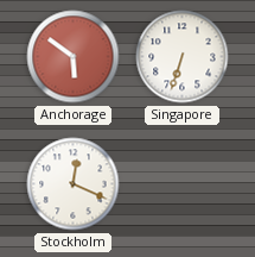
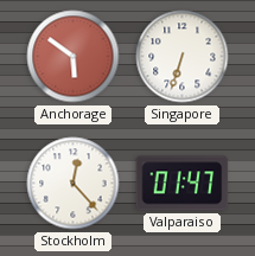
Stockholm: 12:19 -> 12:23
Valparaiso: none -> 01:47
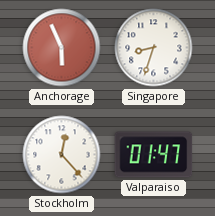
Anchorage: 5:51 -> 5:56
Singapore: 6:33 -> 8:33
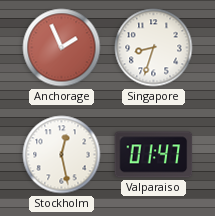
Anchorage: 5:56 -> 1:56
Stockholm: 12:23 -> 12:28
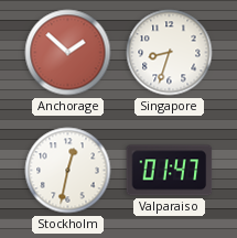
Anchorage: 1:56 -> 1:52
Stockholm: 12:28 -> 12:32
